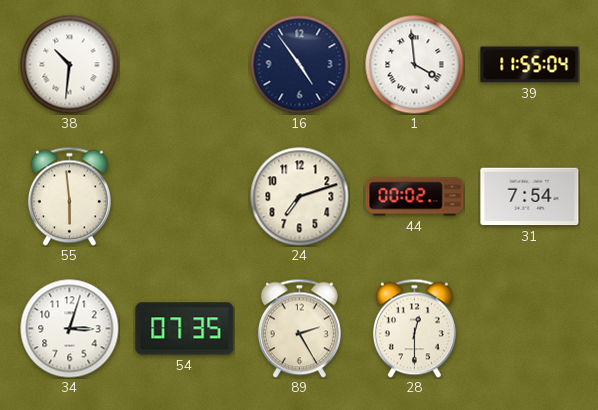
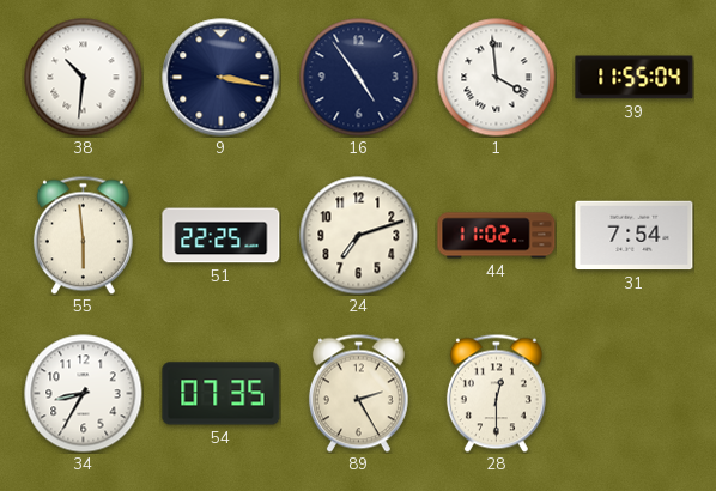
9: none -> 3:17
51: none -> 22:25
44: 00:02 -> 11:02
34: 3:03 -> 8:35
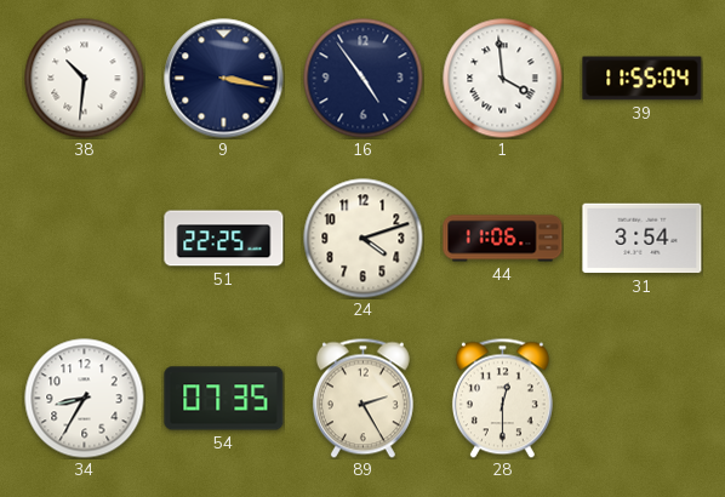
55: 5:59 -> none
24: 7:12 -> 4:12
44: 11:02 -> 11:06
31: 7:54 -> 3:54
